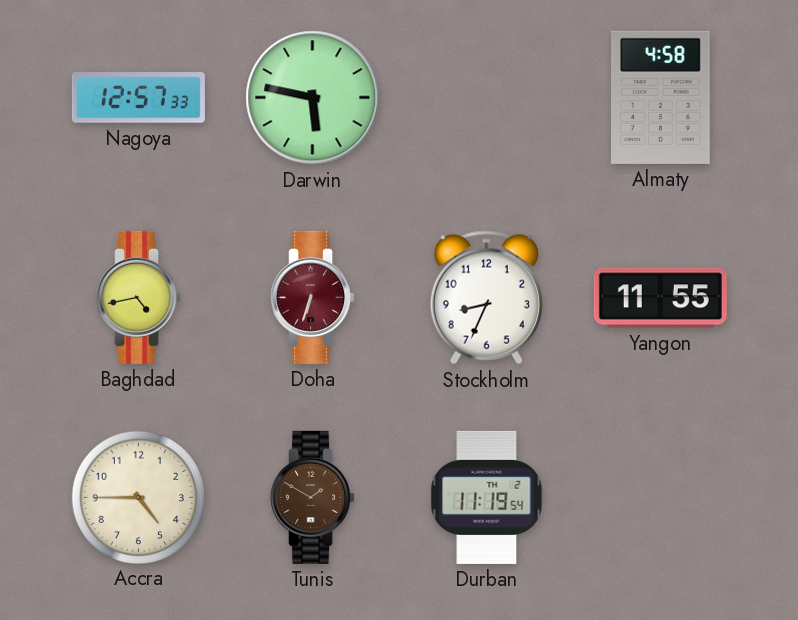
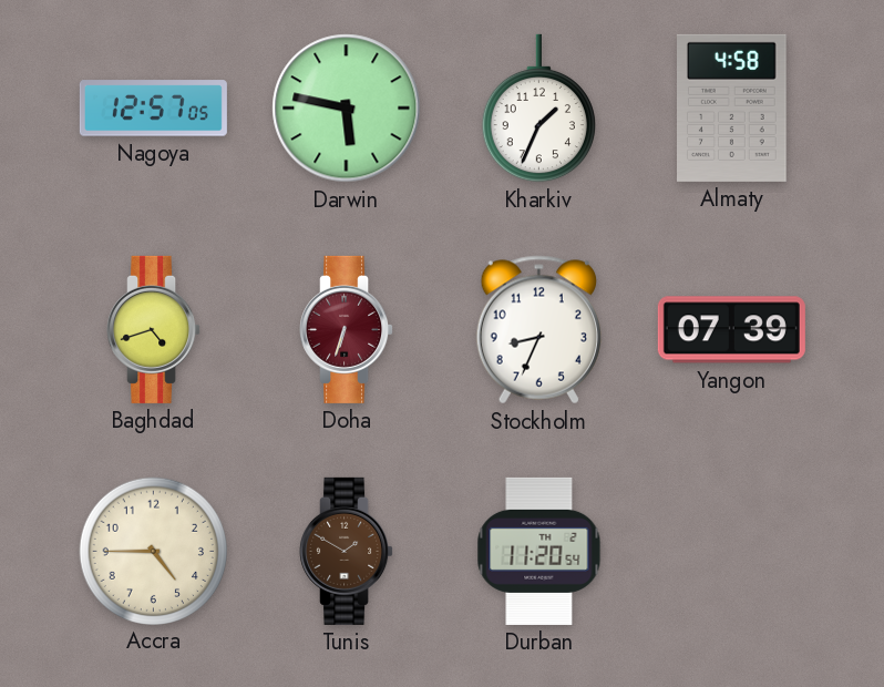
Nagoya: 12:57:33 -> 12:57:05
Kharkiv: none -> 1:34
Baghdad: 4:43 -> 4:42
Yangon: 11:55 -> 07:39
Durban: 11:19 -> 11:20
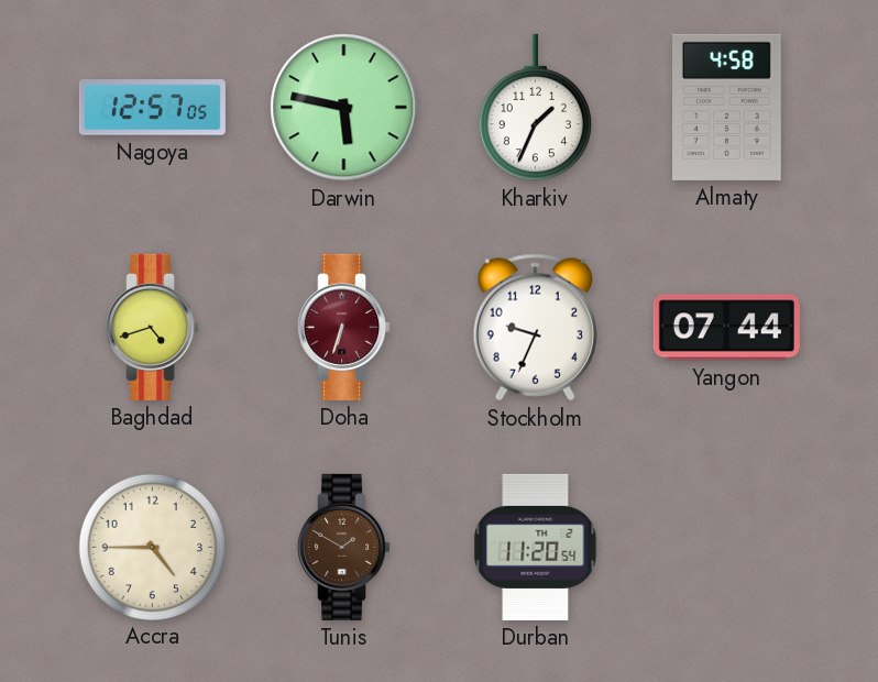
Stockholm: 8:34 -> 9:34
Yangon: 07:39 -> 07:44
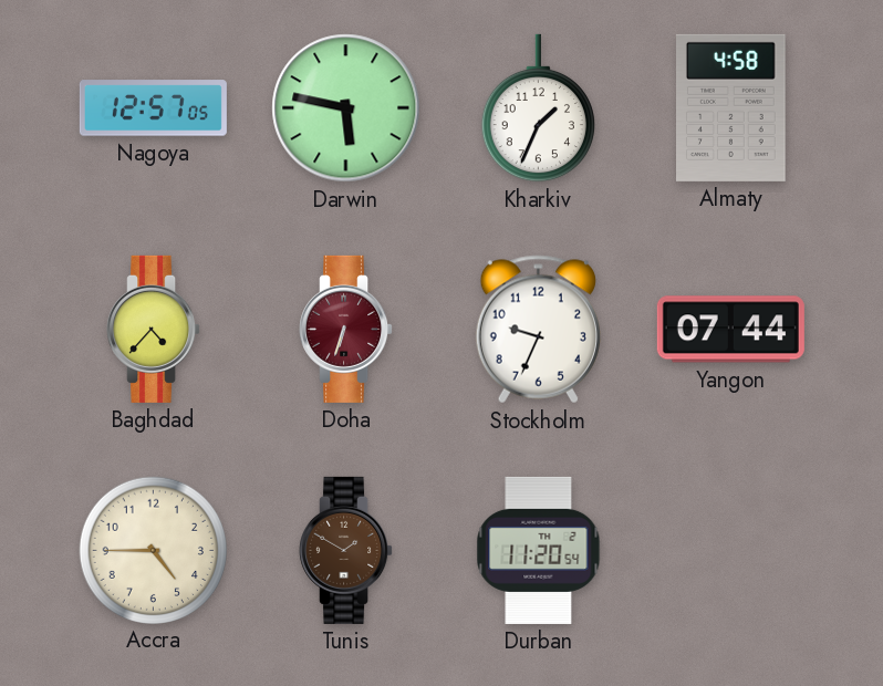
Baghdad: 4:42 -> 4:37
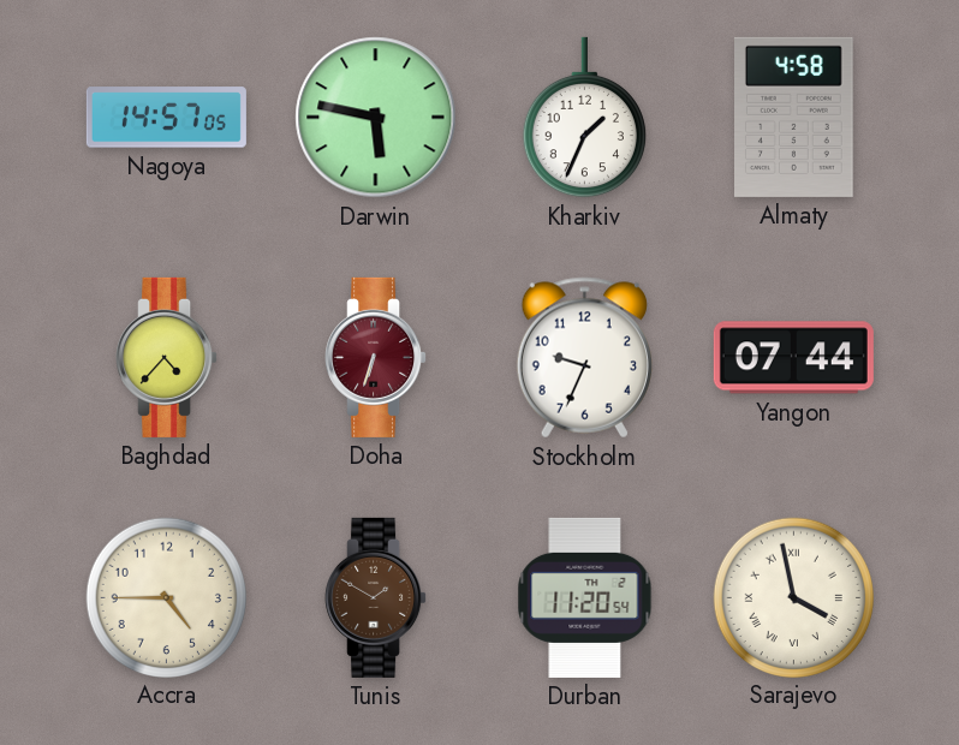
Nagoya: 12:57 -> 14:57
Sarajevo: none -> 3:58
